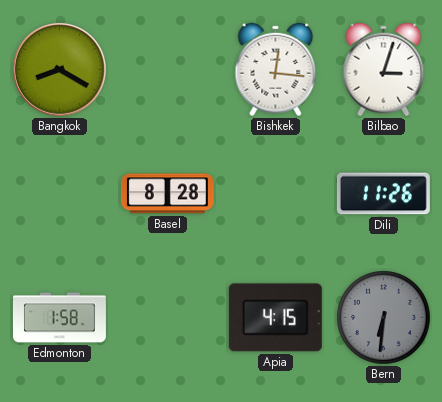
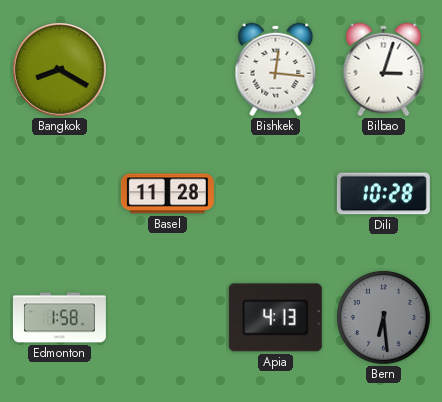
Basel: 8:28 -> 11:28
Dili: 11:26 -> 10:28
Apia: 4:15 -> 4:13
Bern: 6:31 -> 6:29
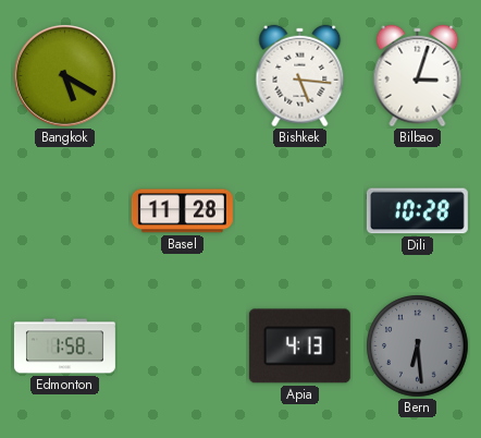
Bangkok: 8:20 -> 5:20
Bishkek: 12:16 -> 5:16
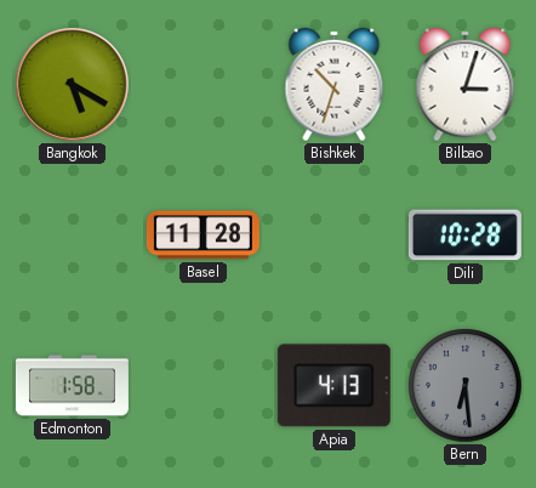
Bishkek: 5:16 -> 10:33
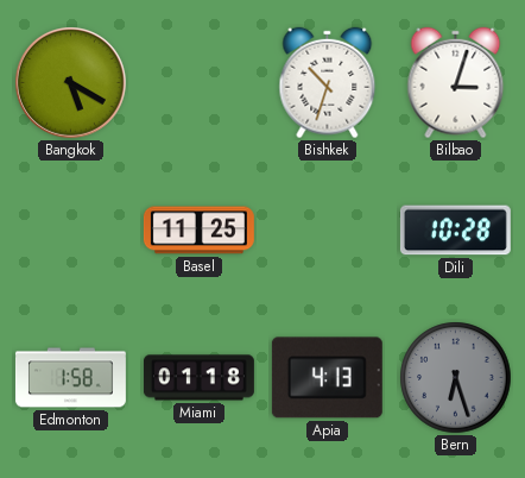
Basel: 11:28 -> 11:25
Miami: none -> 01:18
Bern: 6:29 -> 6:27
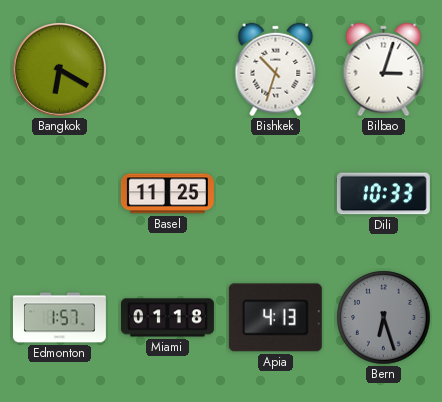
Bangkok: 5:20 -> 6:20
Dili: 10:28 -> 10:33
Edmonton: 1:58 -> 1:57
